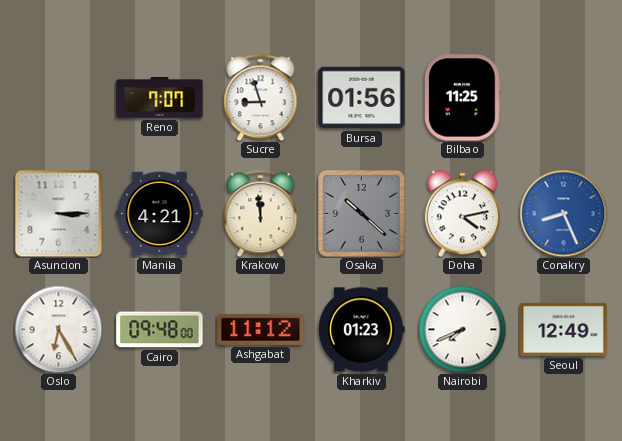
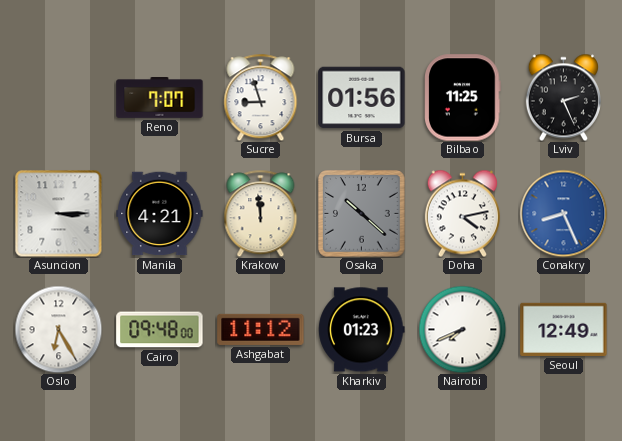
Lviv: none -> 2:26
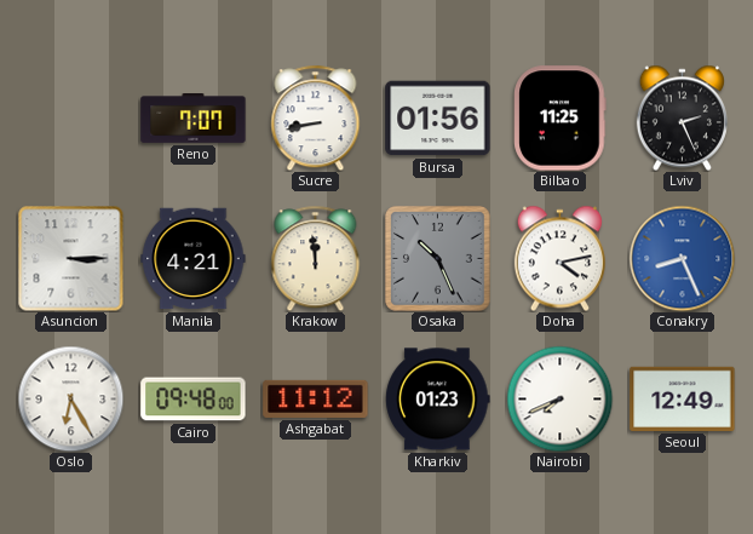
Sucre: 8:57 -> 8:43
Osaka: 10:22 -> 10:26
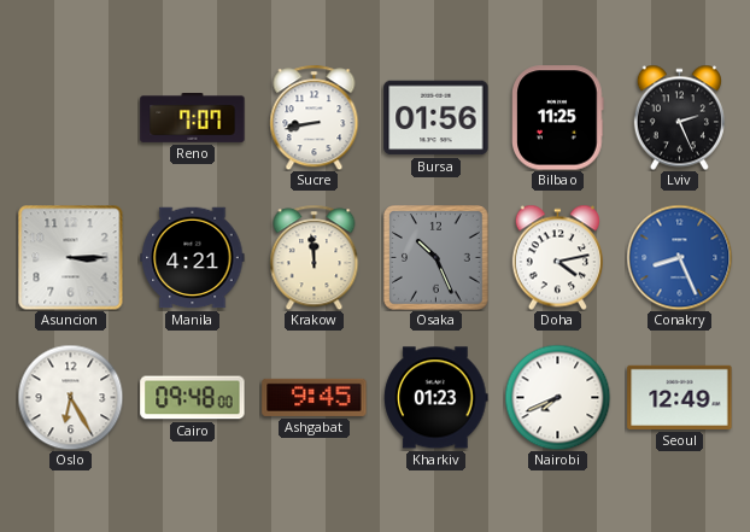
Ashgabat: 11:12 -> 9:45
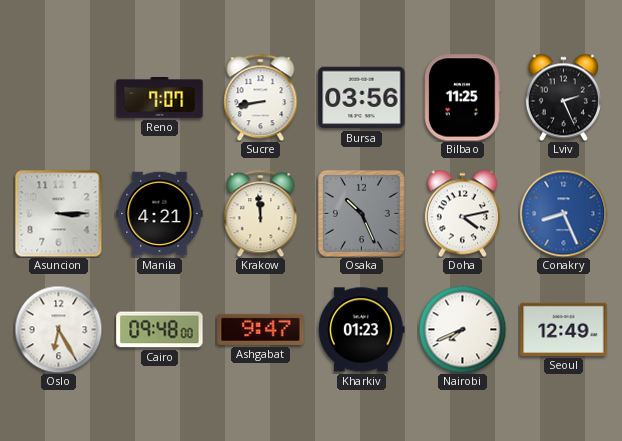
Bursa: 01:56 -> 03:56
Ashgabat: 9:45 -> 9:47
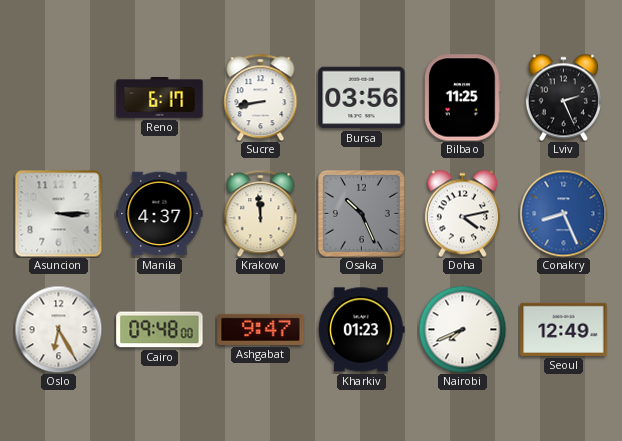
Reno: 7:07 -> 6:17
Manila: 4:21 -> 4:37
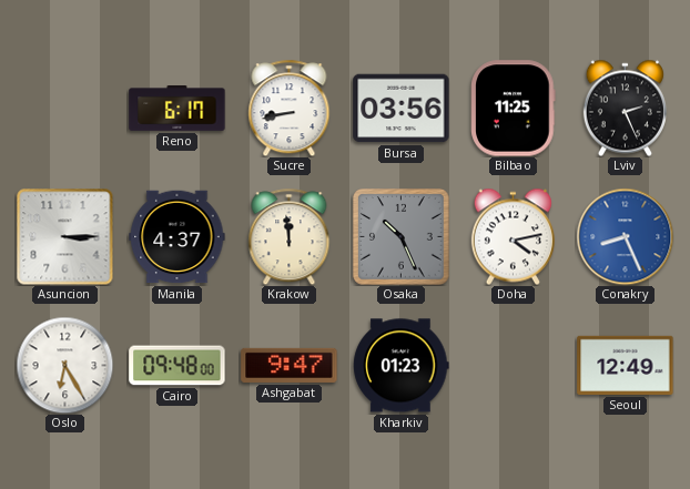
Nairobi: 7:41 -> none
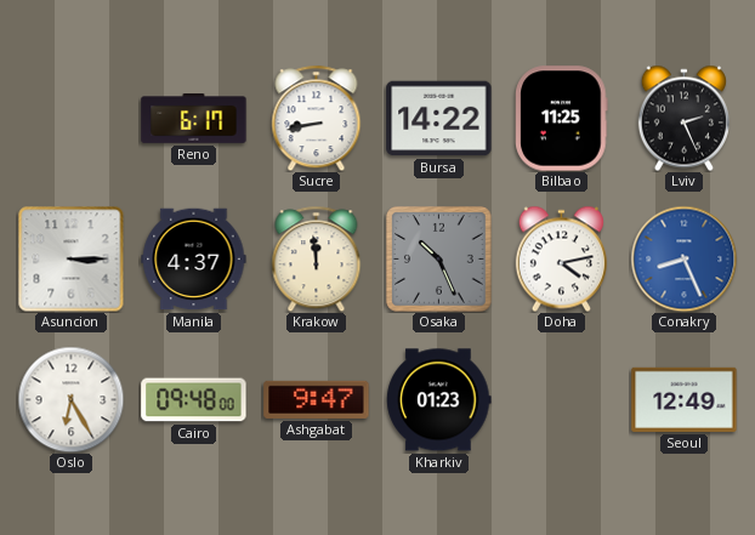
Bursa: 03:56 -> 14:22
